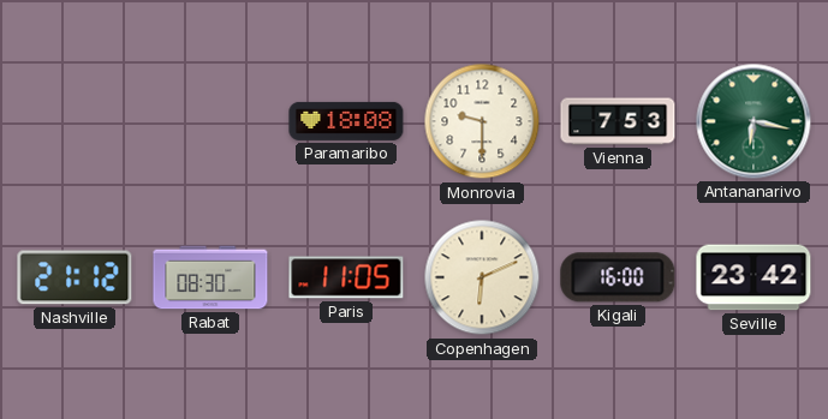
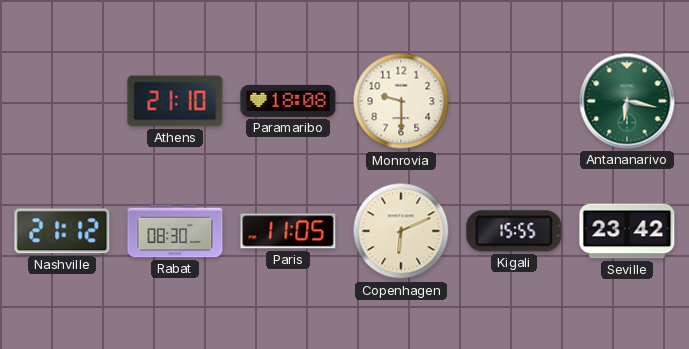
Athens: none -> 21:10
Vienna: 7:53 -> none
Kigali: 16:00 -> 15:55
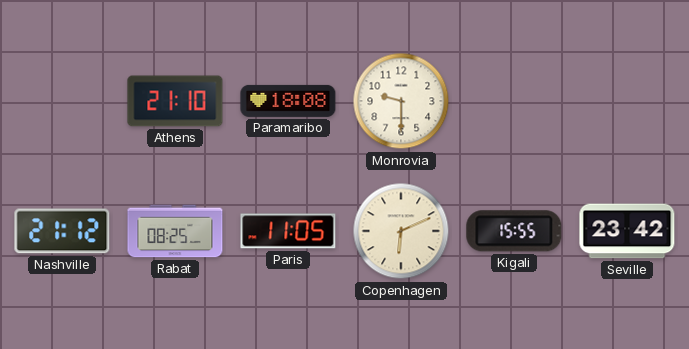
Antananarivo: 6:17 -> none
Rabat: 08:30 -> 08:25
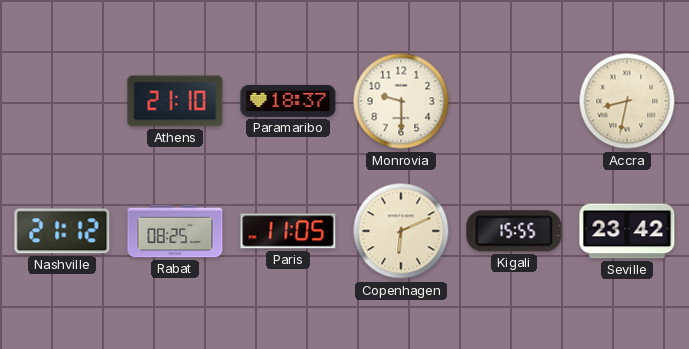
Paramaribo: 18:08 -> 18:37
Accra: none -> 8:32
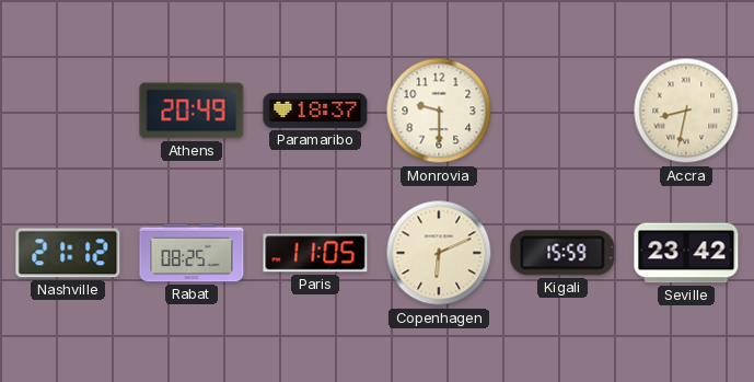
Athens: 21:10 -> 20:49
Kigali: 15:55 -> 15:59
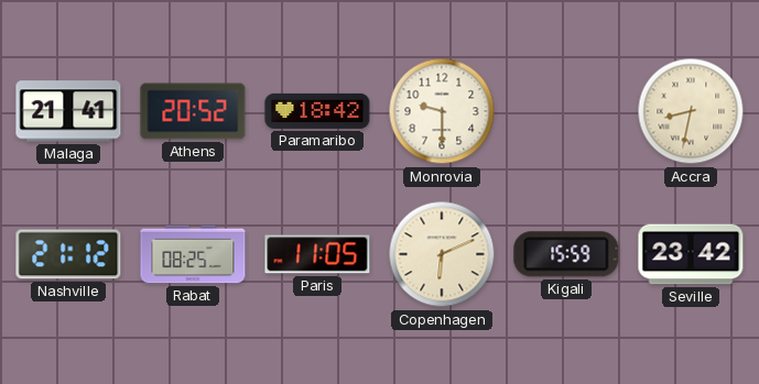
Malaga: none -> 21:41
Athens: 20:49 -> 20:52
Paramaribo: 18:37 -> 18:42
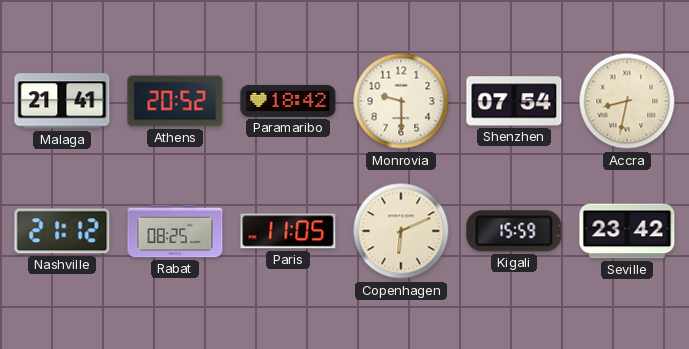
Shenzhen: none -> 07:54
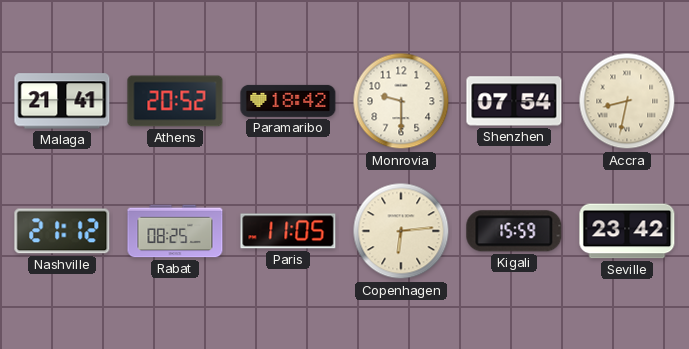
Copenhagen: 6:11 -> 6:14
